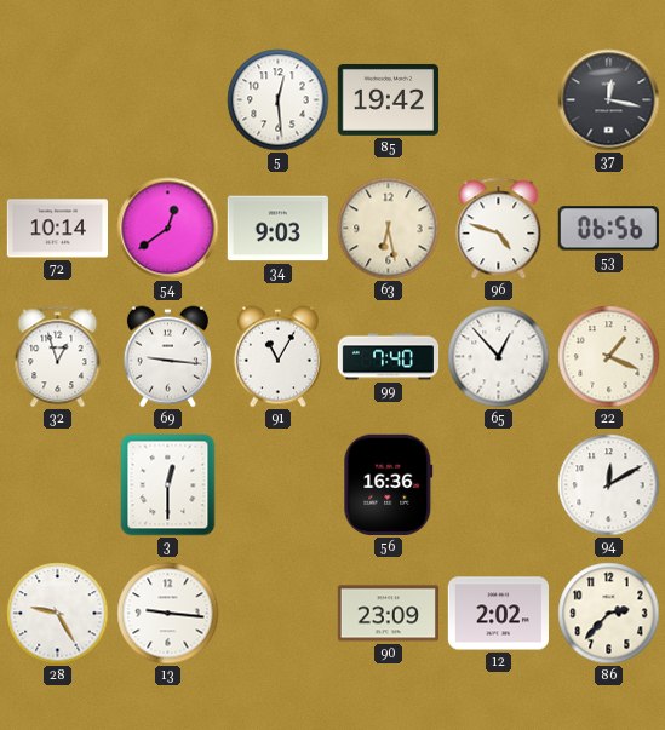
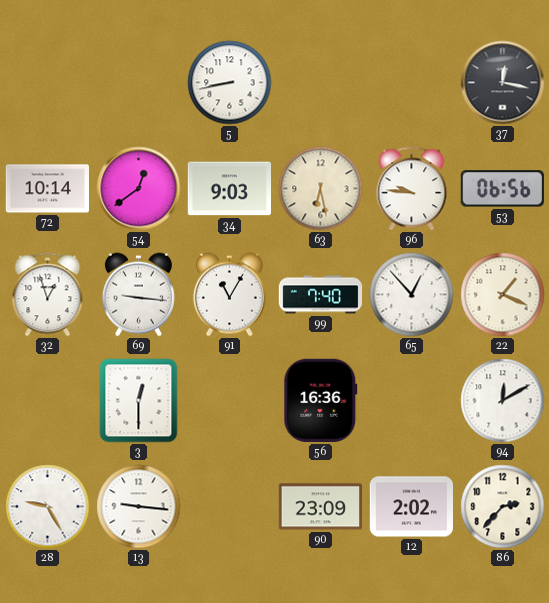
5: 12:29 -> 8:43
85: 19:42 -> none
96: 4:48 -> 9:46
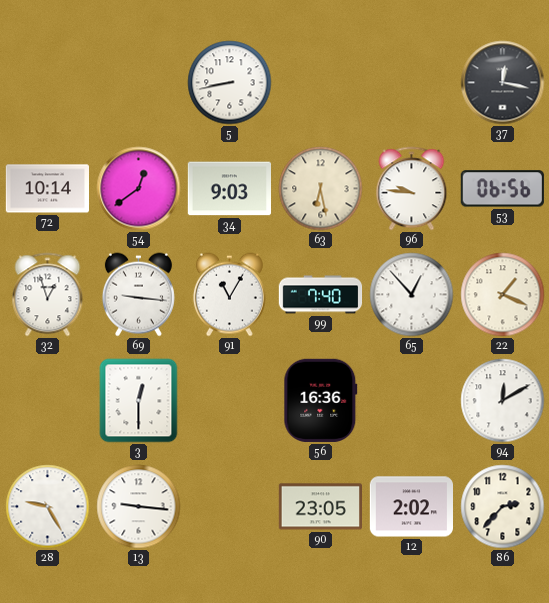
90: 23:09 -> 23:05
